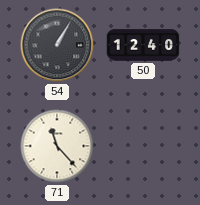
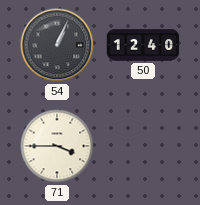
54: 1:05 -> 1:04
71: 11:23 -> 3:45
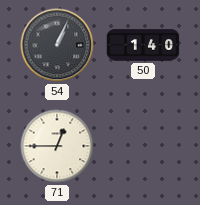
50: 12:40 -> 1:40
71: 3:45 -> 12:45
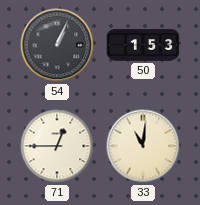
50: 1:40 -> 1:53
33: none -> 11:01
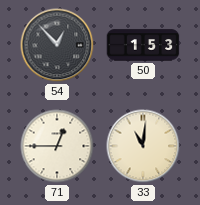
54: 1:04 -> 12:53
